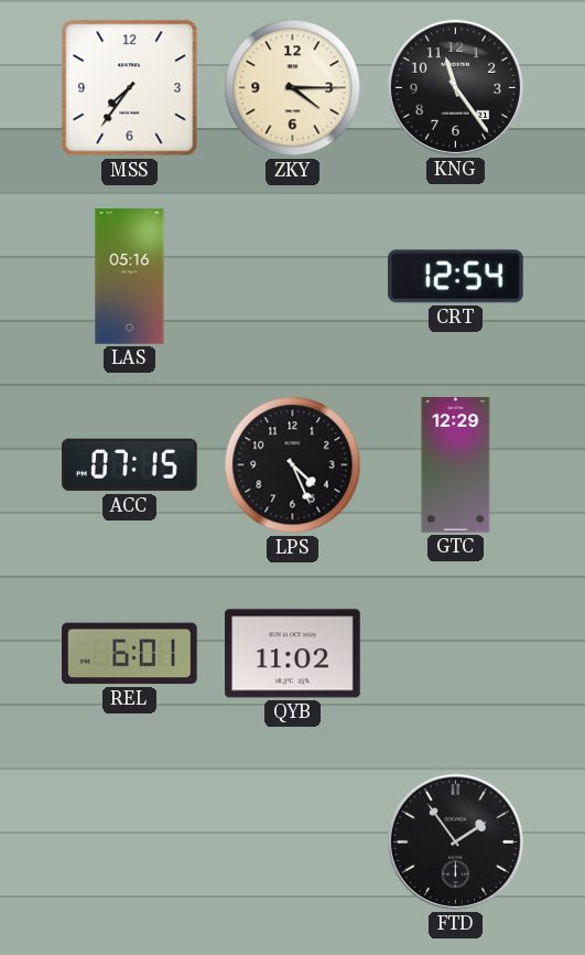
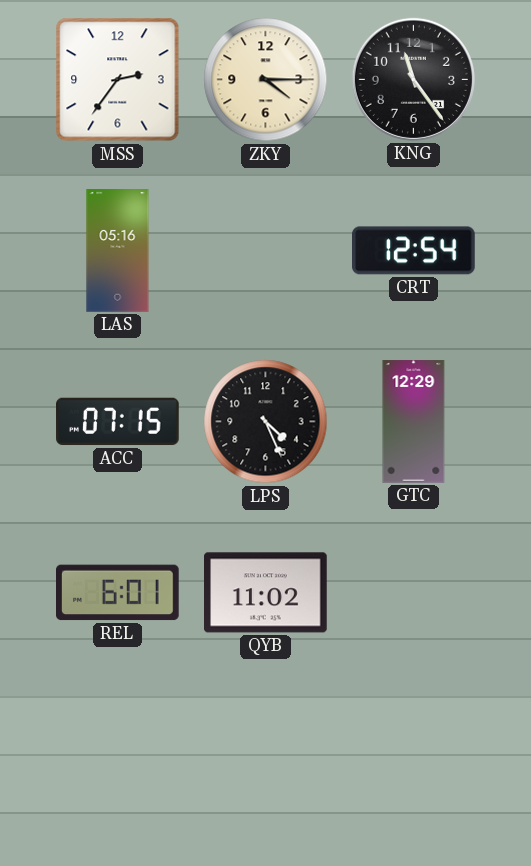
MSS: 7:36 -> 2:36
FTD: 1:54 -> none
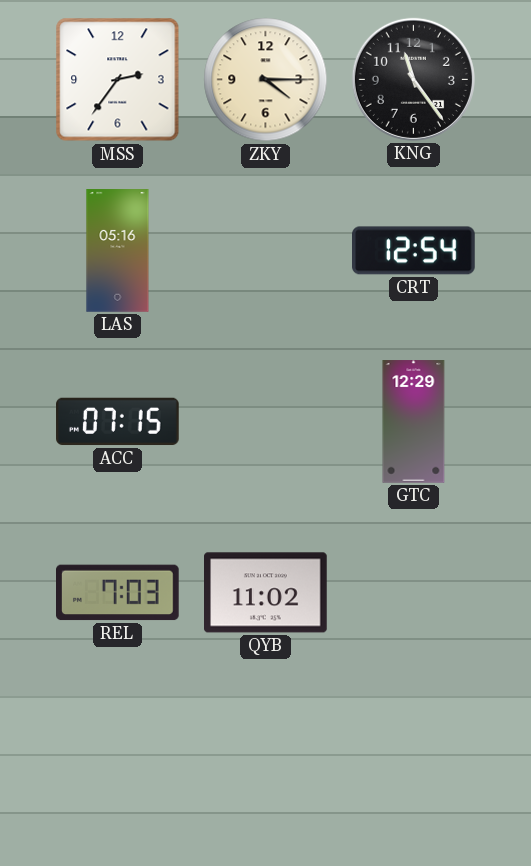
LPS: 4:26 -> none
REL: 6:01 -> 7:03
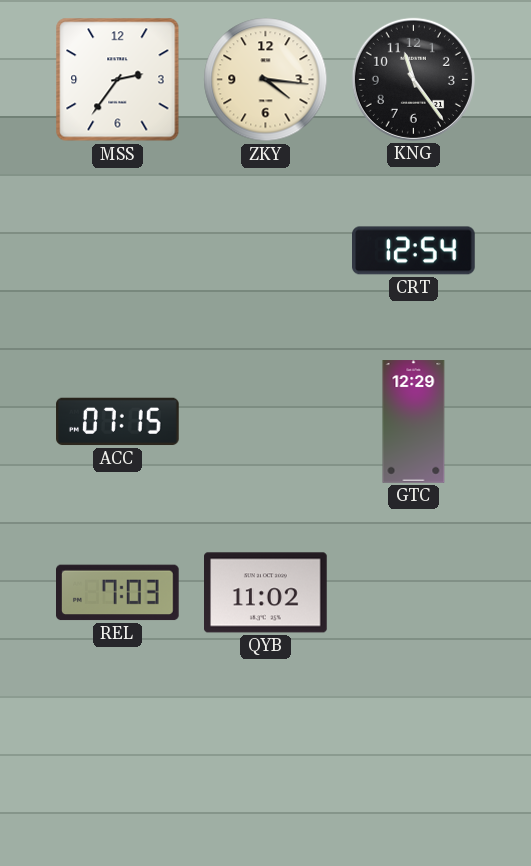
ZKY: 4:15 -> 4:16
LAS: 05:16 -> none
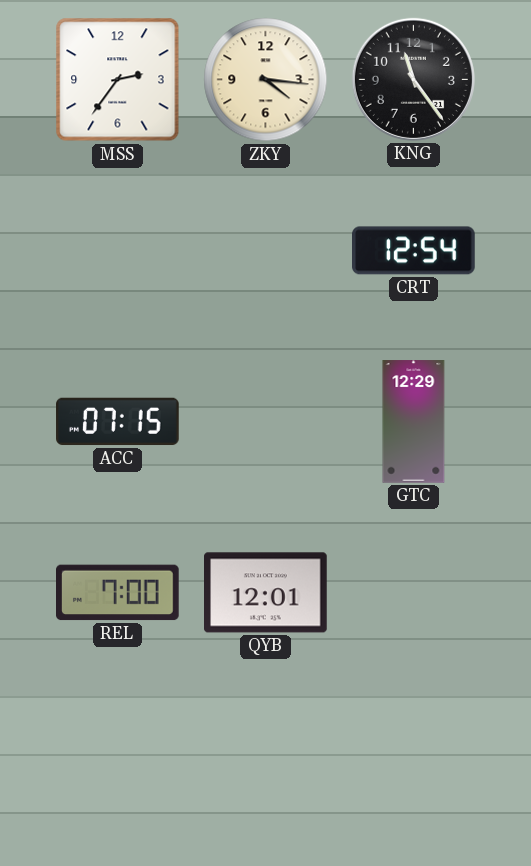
REL: 7:03 -> 7:00
QYB: 11:02 -> 12:01
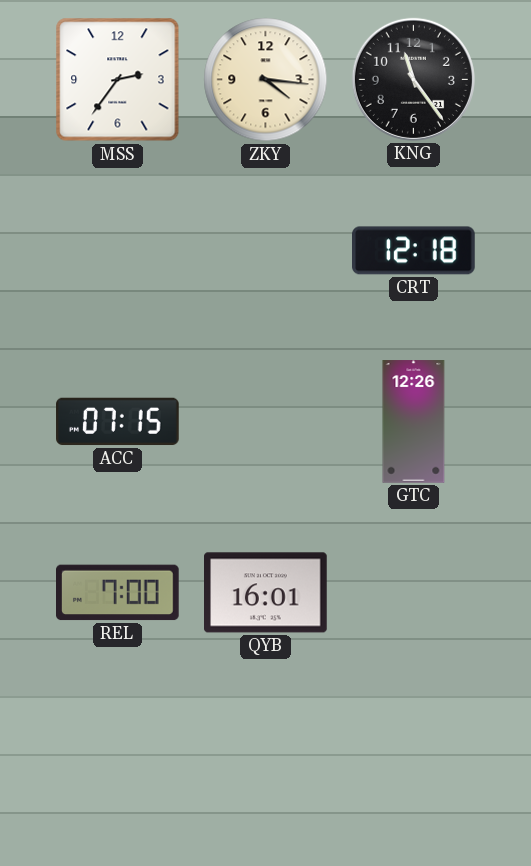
CRT: 12:54 -> 12:18
GTC: 12:29 -> 12:26
QYB: 12:01 -> 16:01
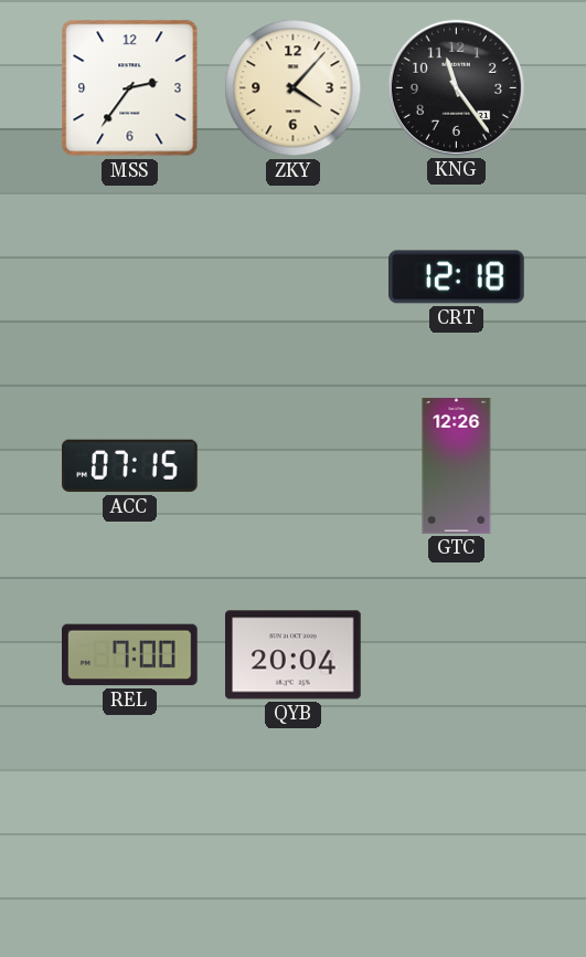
ZKY: 4:16 -> 4:07
QYB: 16:01 -> 20:04
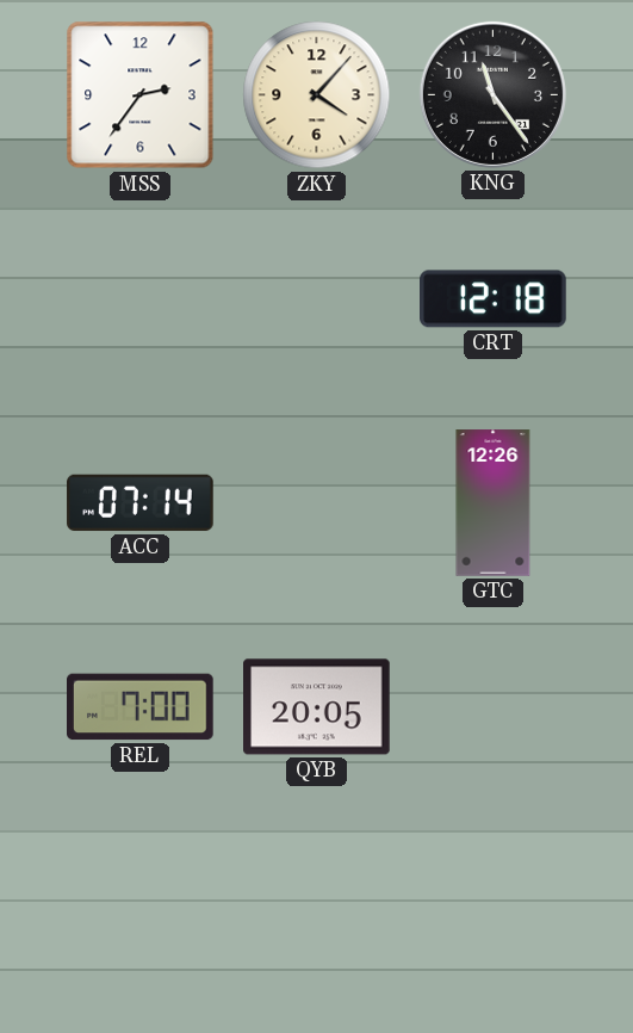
ACC: 07:15 -> 07:14
QYB: 20:04 -> 20:05
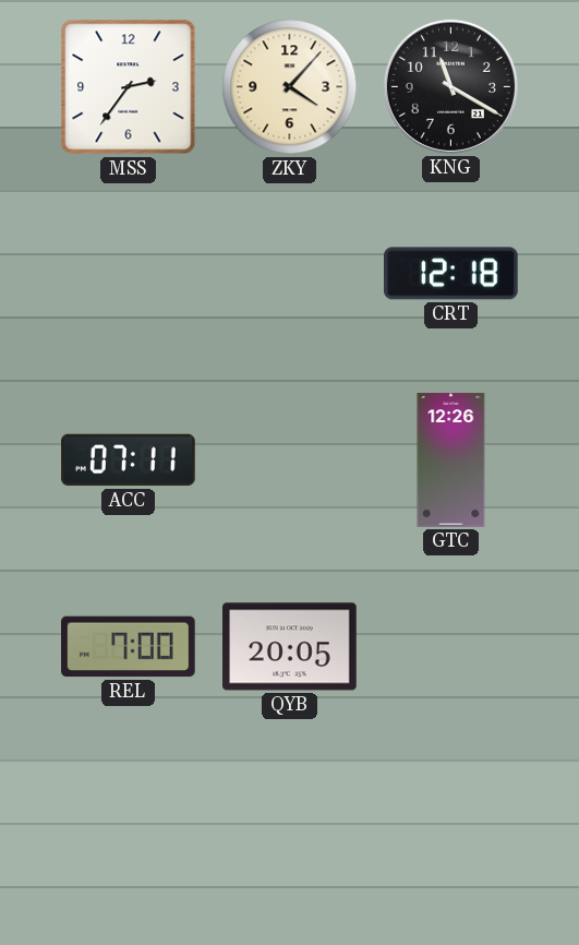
KNG: 11:24 -> 11:20
ACC: 07:14 -> 07:11
